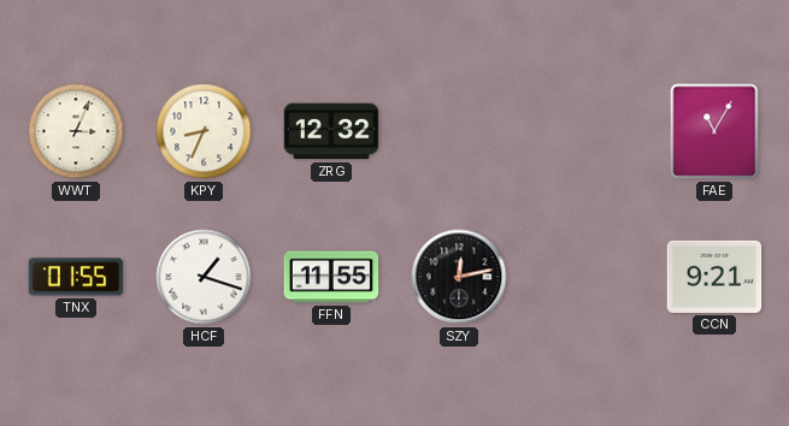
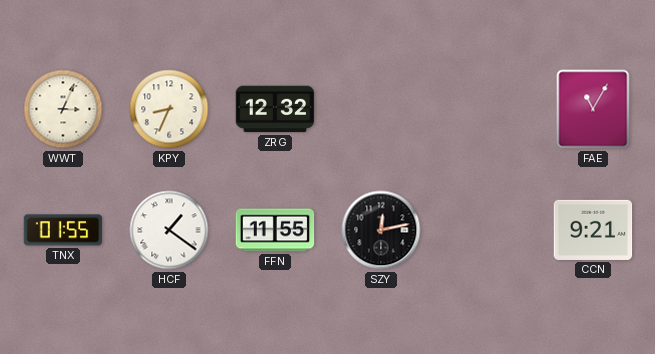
HCF: 1:18 -> 1:21
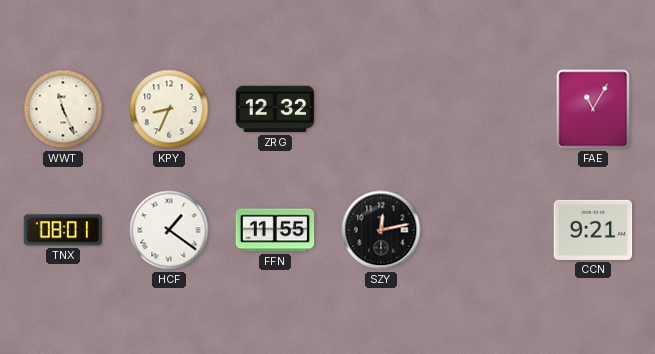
WWT: 3:04 -> 11:26
TNX: 01:55 -> 08:01
